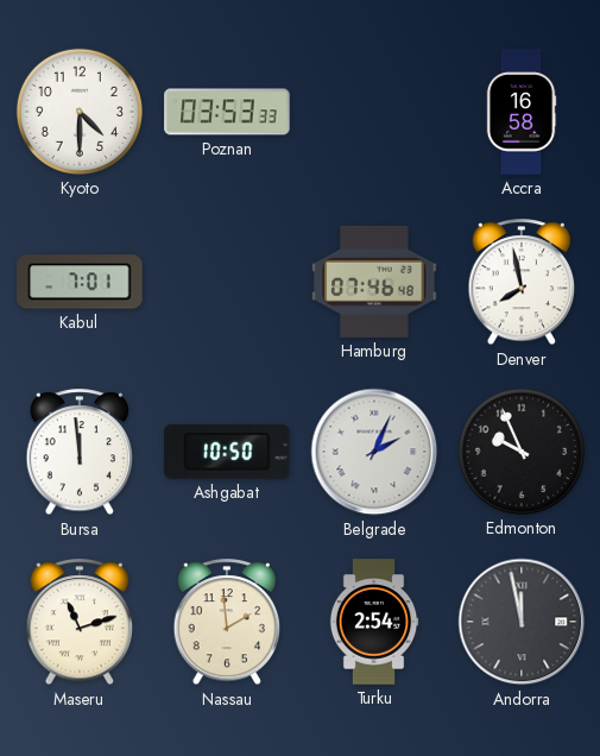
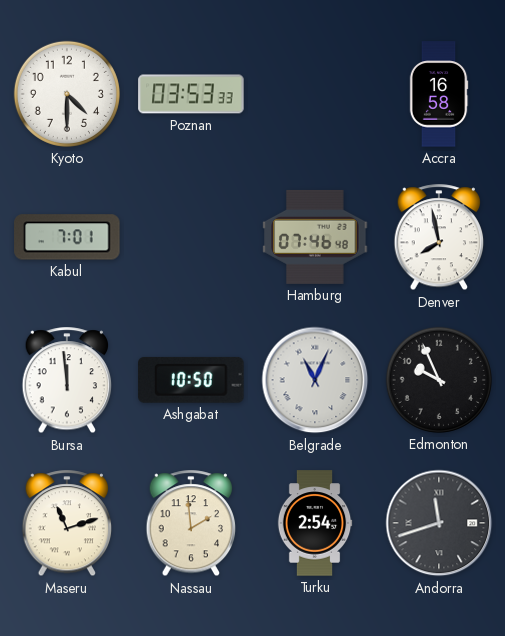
Belgrade: 2:04 -> 11:04
Andorra: 11:58 -> 11:42
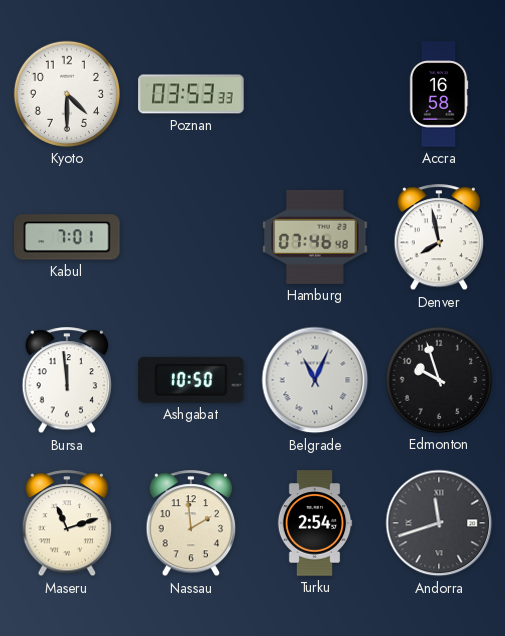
Edmonton: 9:56 -> 9:57
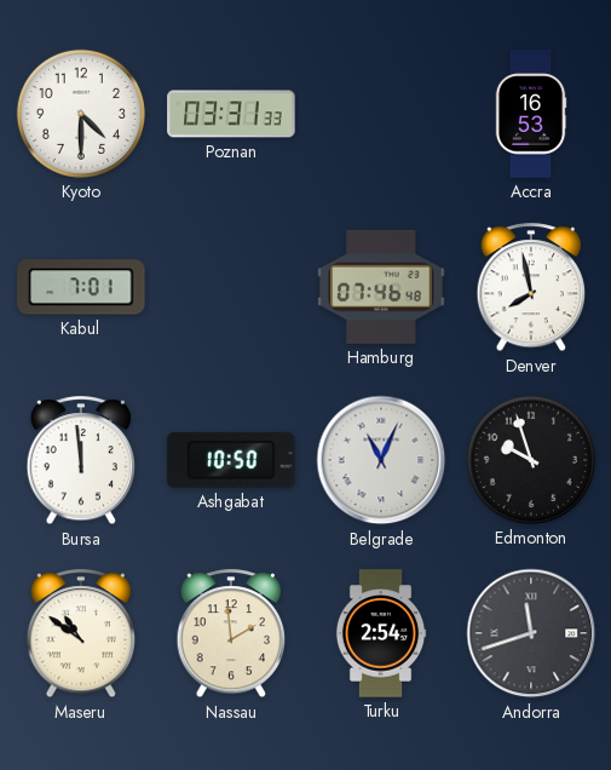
Poznan: 03:53 -> 03:31
Accra: 16:58 -> 16:53
Maseru: 11:12 -> 10:51
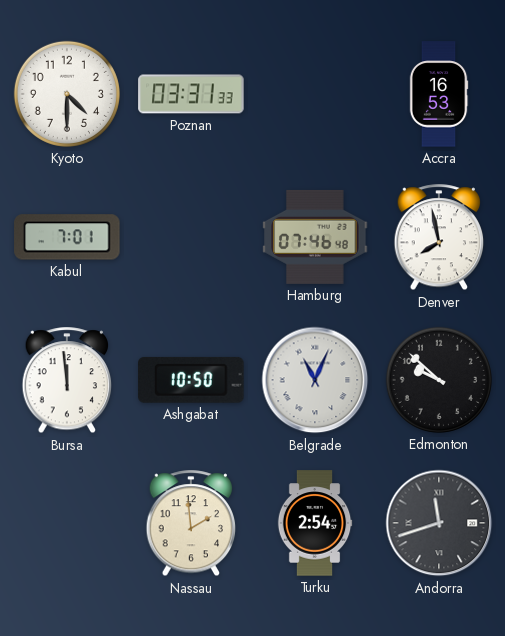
Edmonton: 9:57 -> 9:52
Maseru: 10:51 -> none
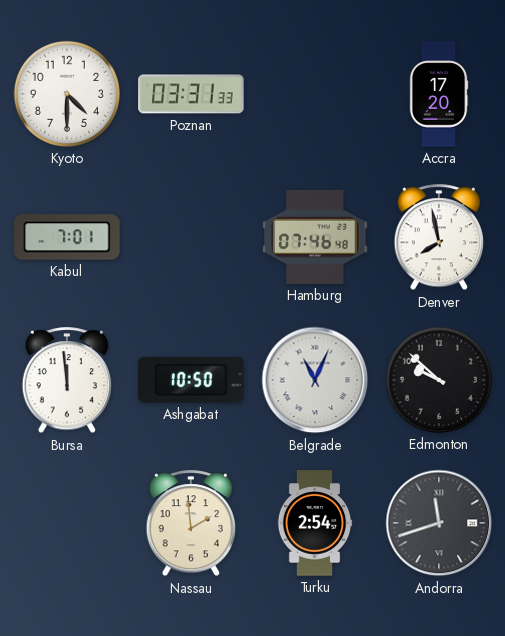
Accra: 16:53 -> 17:20
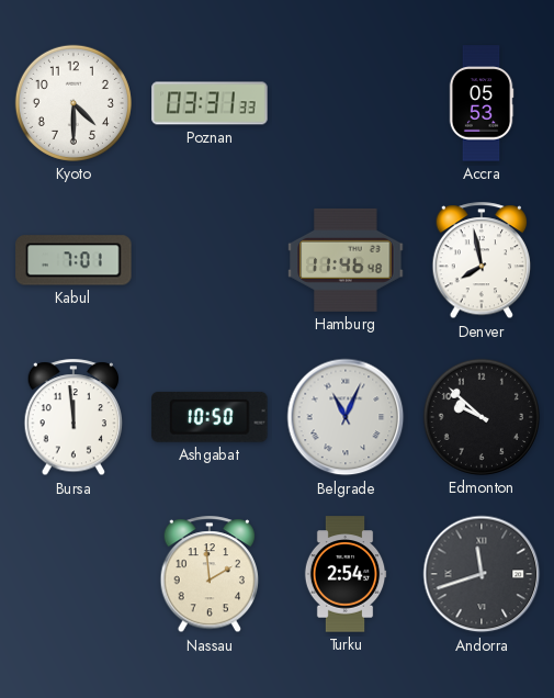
Accra: 17:20 -> 05:53
Hamburg: 07:46 -> 11:46
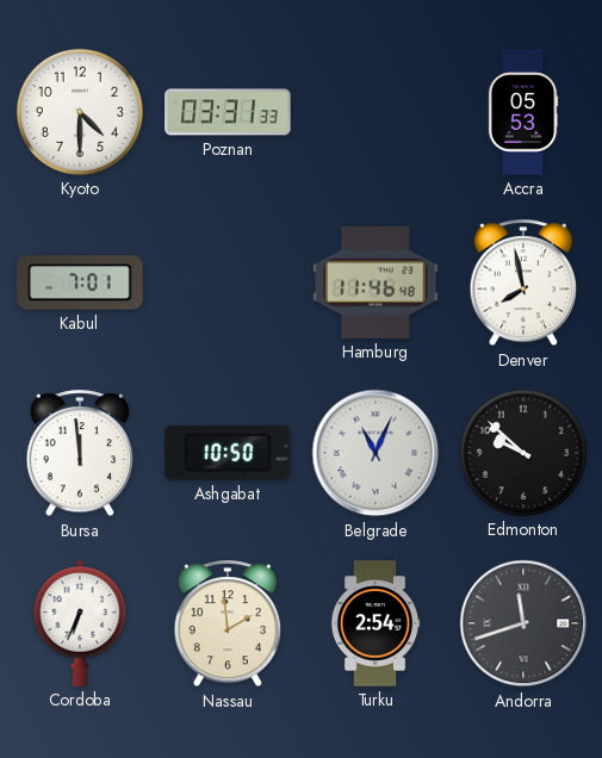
Cordoba: none -> 6:34
